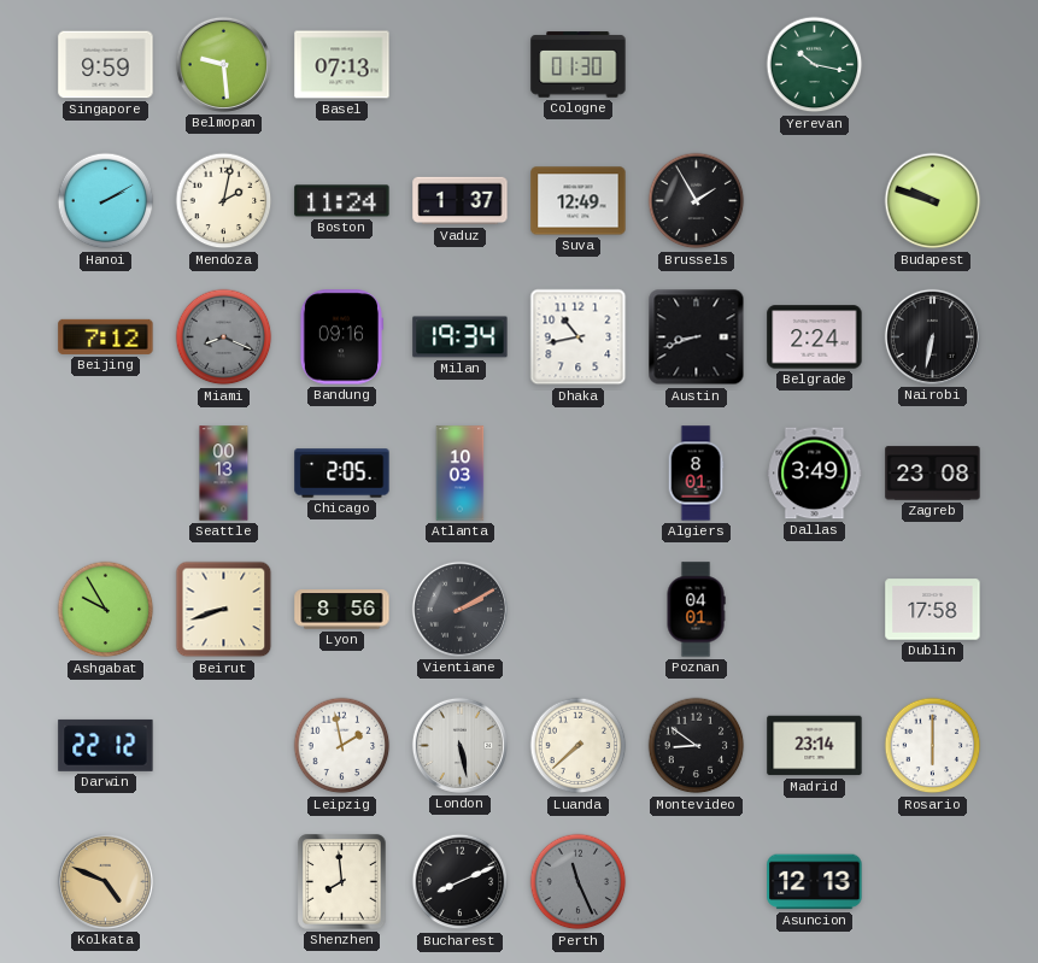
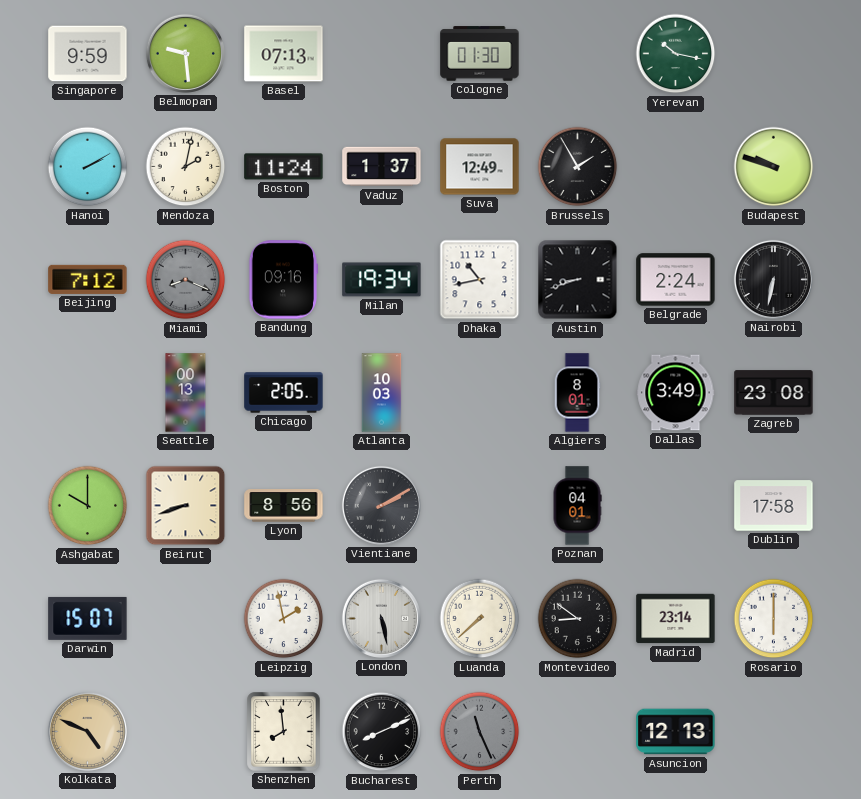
Ashgabat: 9:55 -> 10:00
Darwin: 22:12 -> 15:07
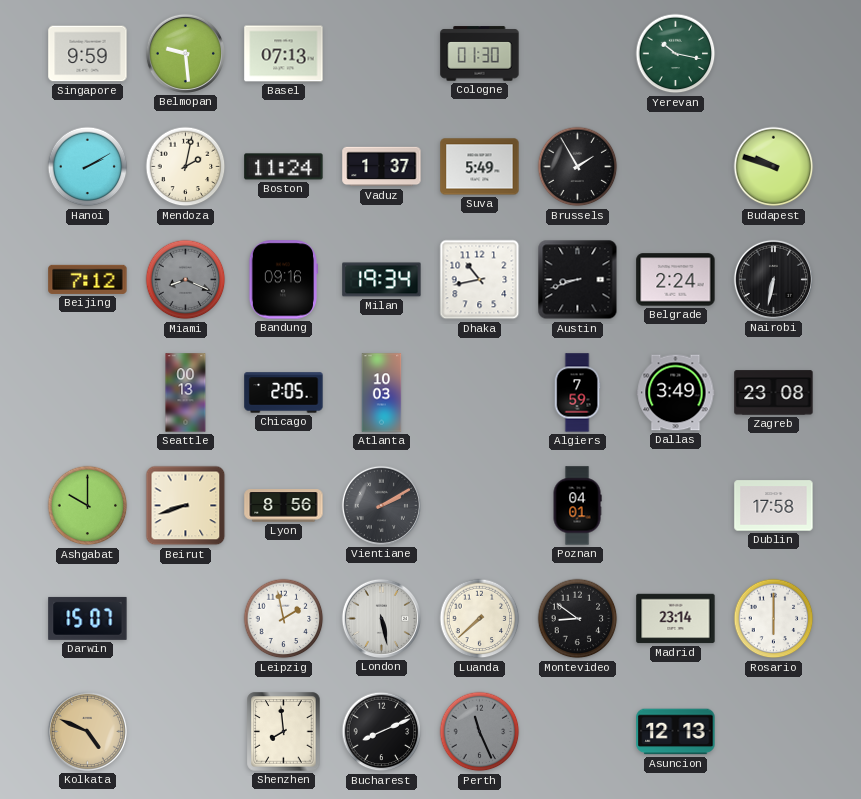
Suva: 12:49 -> 5:49
Algiers: 8:01 -> 7:59
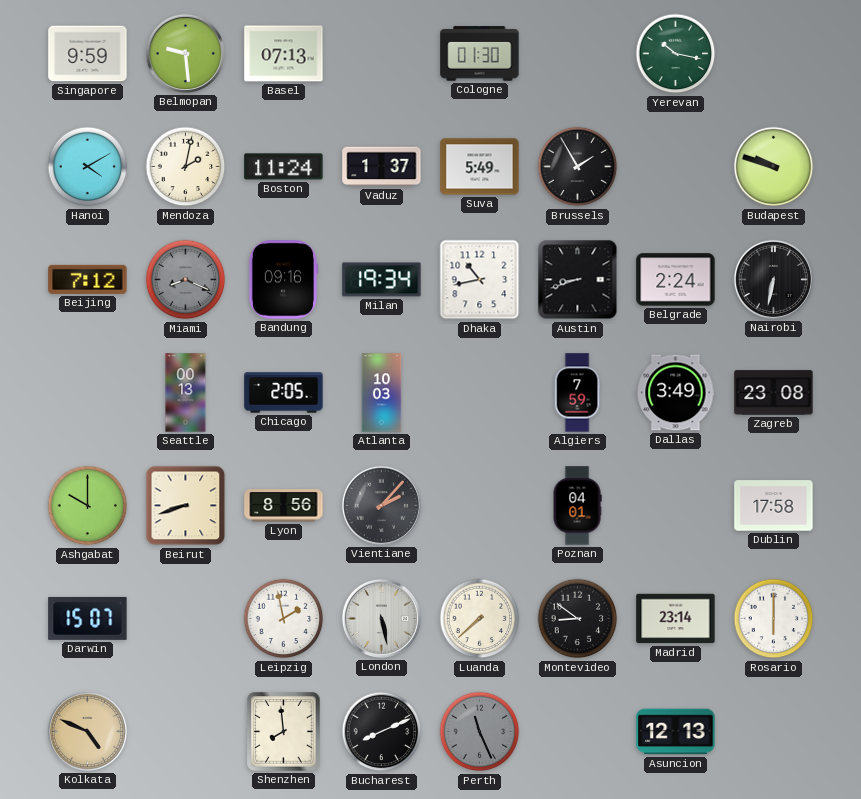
Hanoi: 2:10 -> 4:10
Vientiane: 2:10 -> 2:07
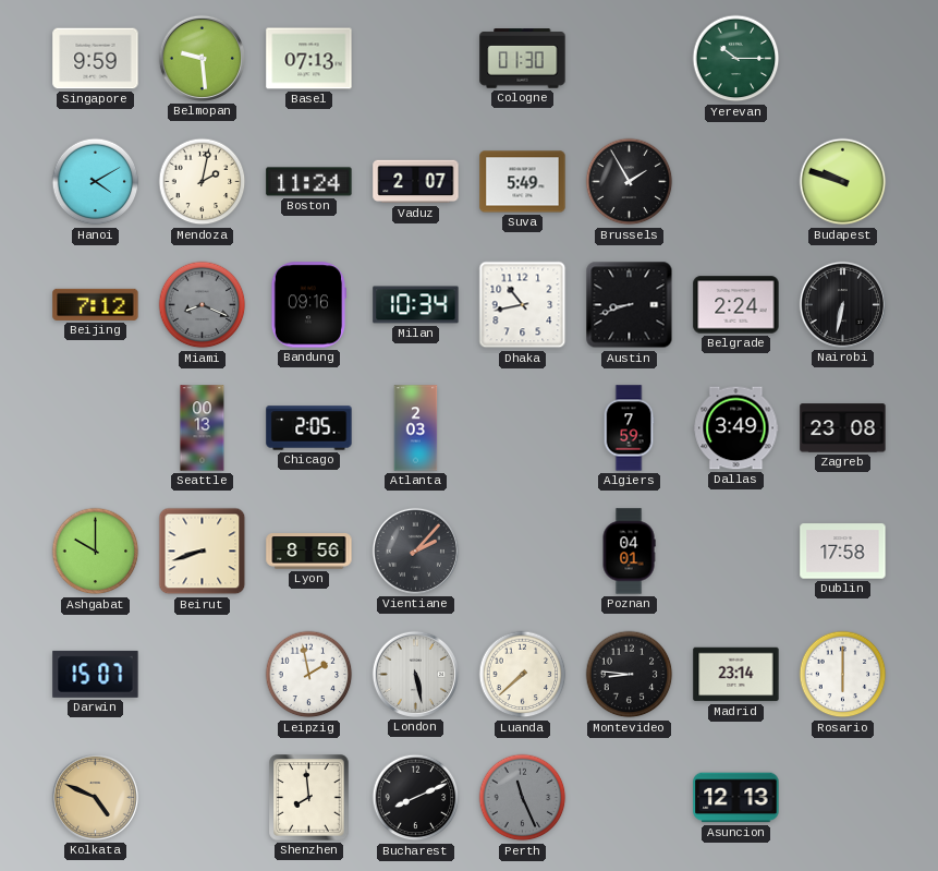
Yerevan: 10:17 -> 10:15
Vaduz: 1:37 -> 2:07
Milan: 19:34 -> 10:34
Atlanta: 10:03 -> 2:03
Montevideo: 8:51 -> 8:46
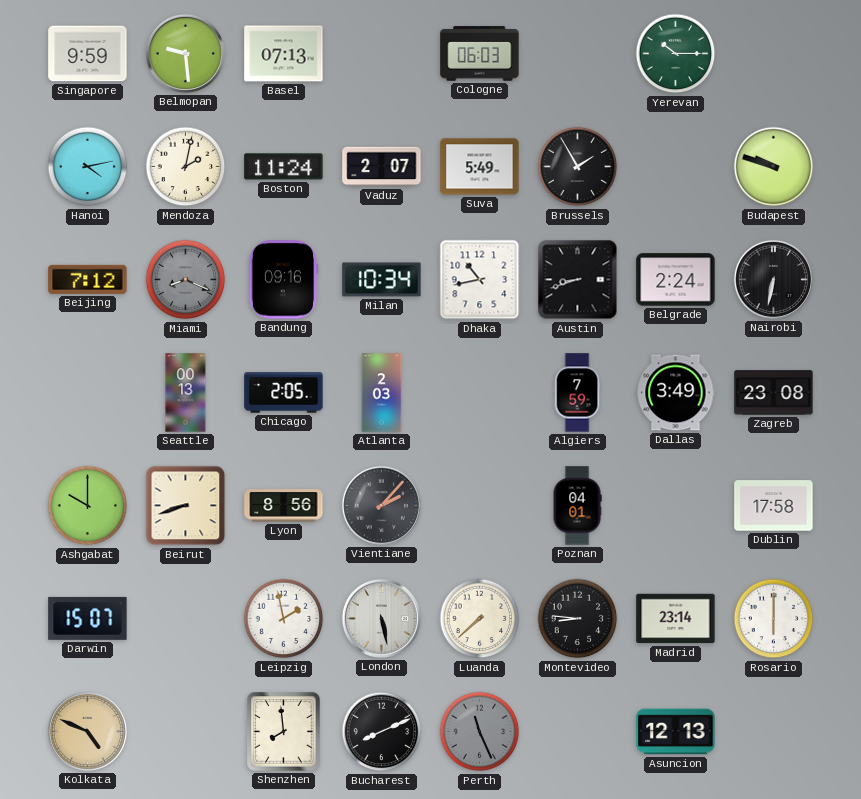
Cologne: 01:30 -> 06:03
Hanoi: 4:10 -> 4:13
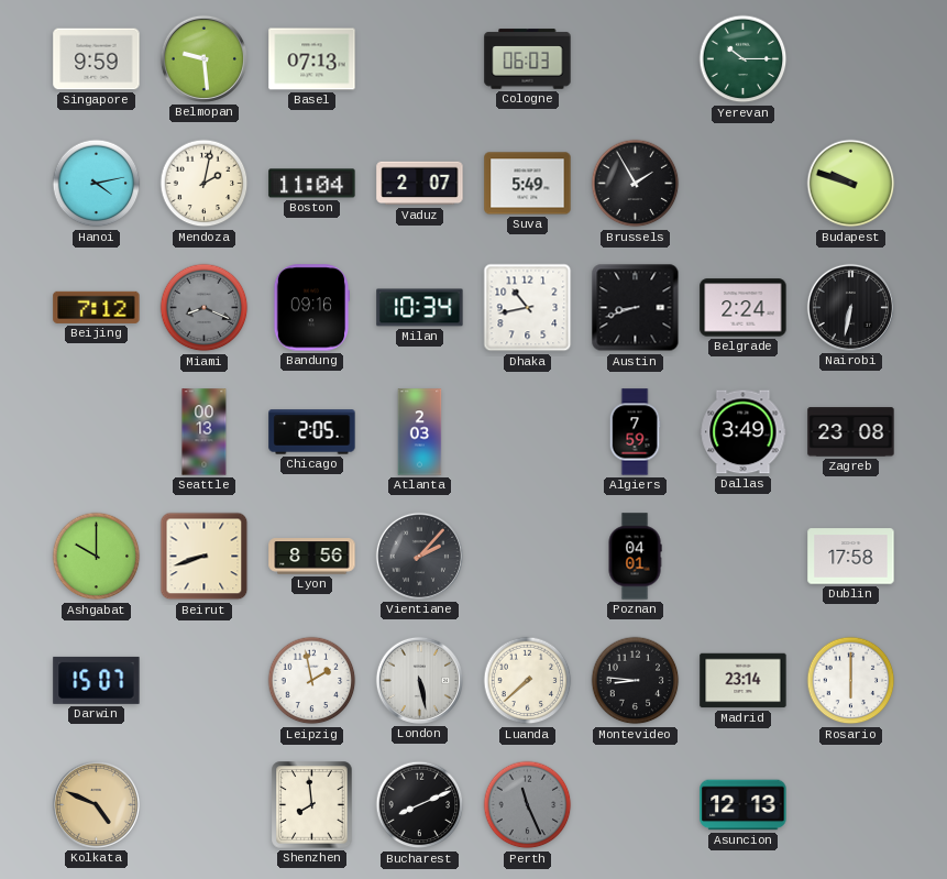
Boston: 11:24 -> 11:04
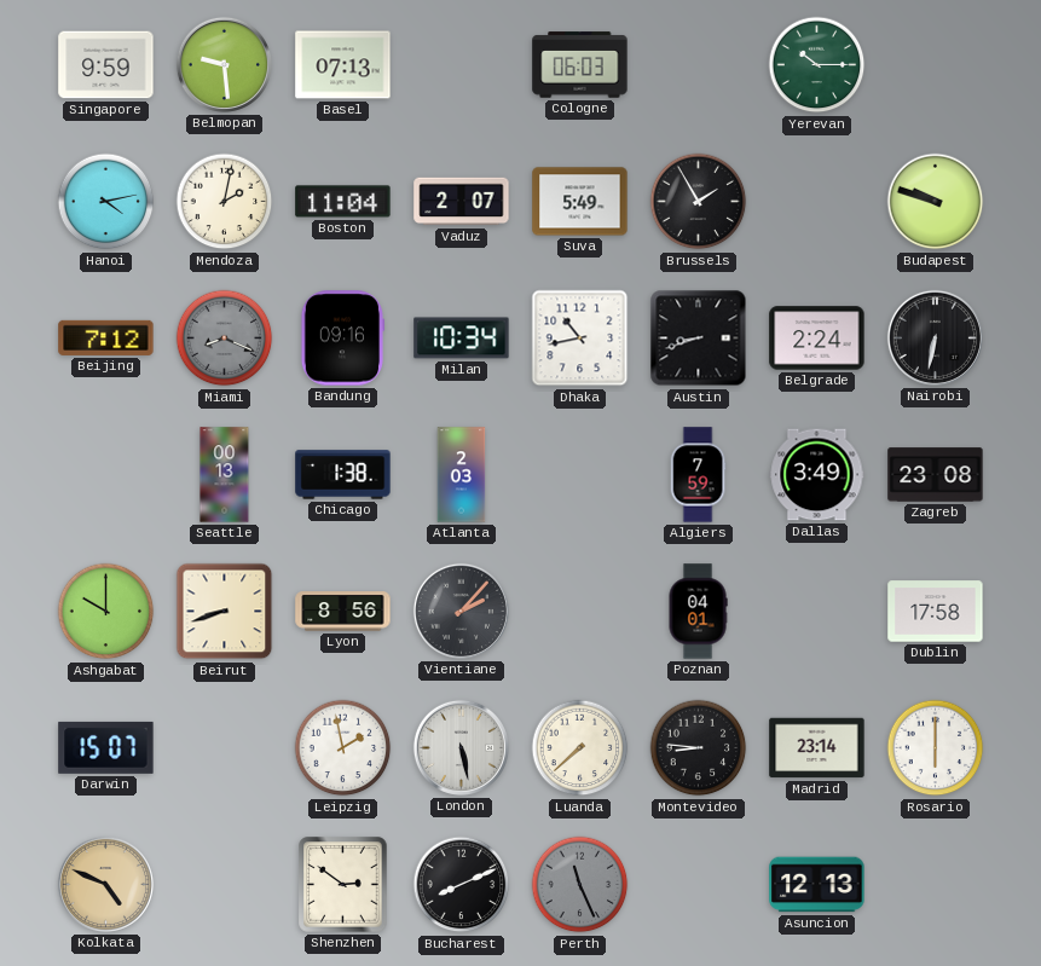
Chicago: 2:05 -> 1:38
Shenzhen: 7:59 -> 2:51
